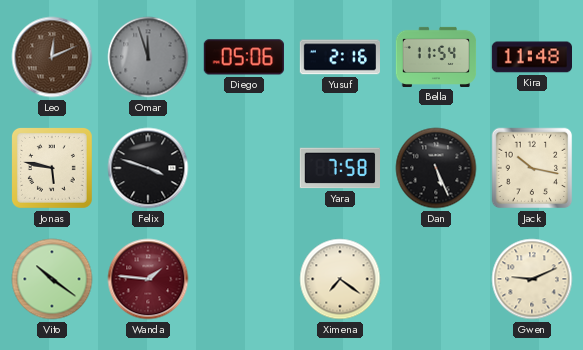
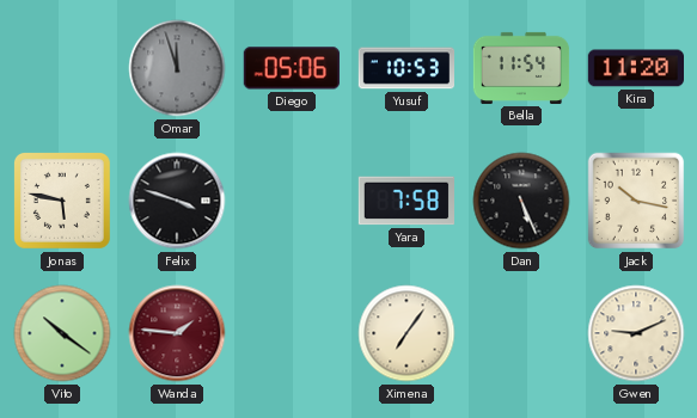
Leo: 12:11 -> none
Yusuf: 2:16 -> 10:53
Kira: 11:48 -> 11:20
Ximena: 7:21 -> 7:06
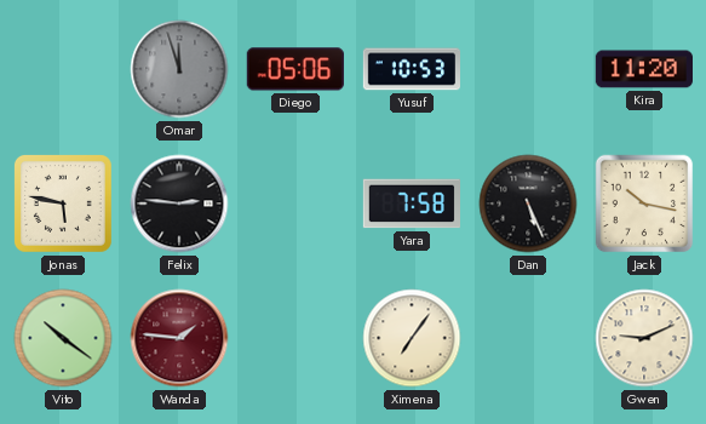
Bella: 11:54 -> none
Felix: 3:48 -> 2:46
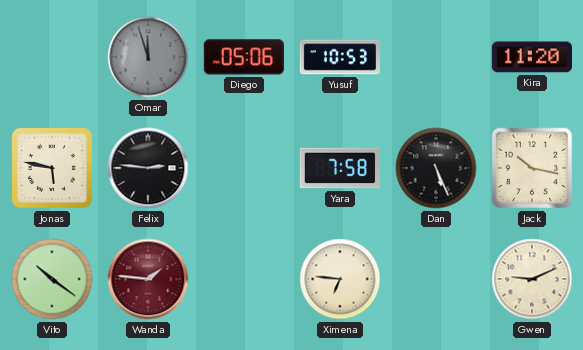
Ximena: 7:06 -> 6:46
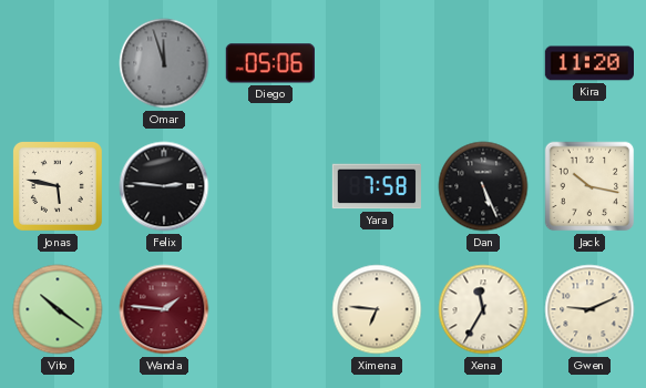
Yusuf: 10:53 -> none
Xena: none -> 11:35
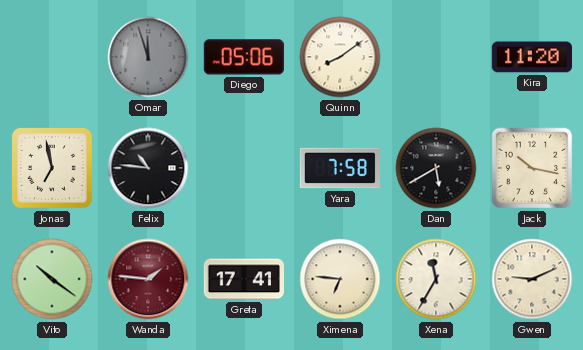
Quinn: none -> 8:09
Jonas: 5:47 -> 6:58
Felix: 2:46 -> 10:46
Dan: 5:26 -> 5:40
Greta: none -> 17:41
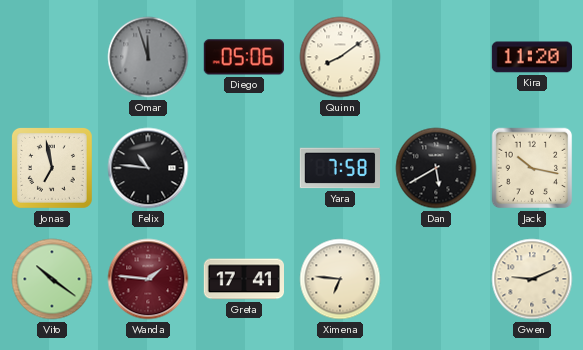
Xena: 11:35 -> none
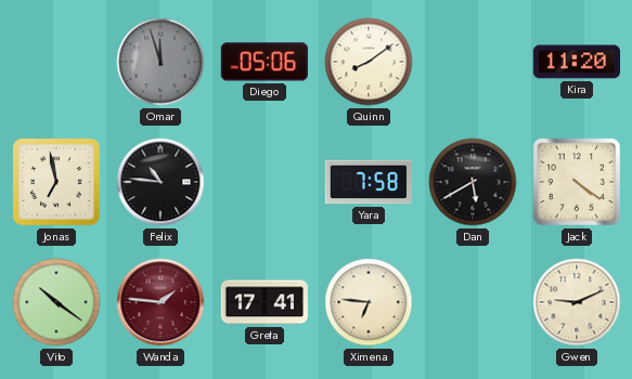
Jack: 10:17 -> 4:21
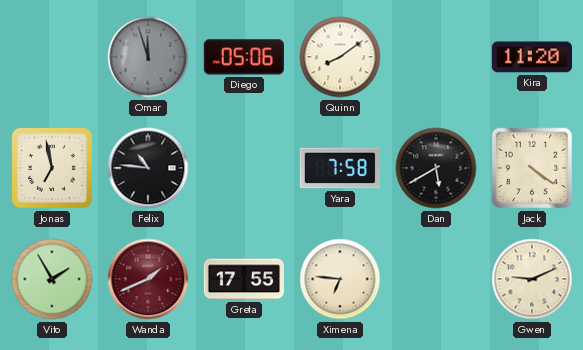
Vito: 10:21 -> 1:55
Wanda: 1:46 -> 1:41
Greta: 17:41 -> 17:55
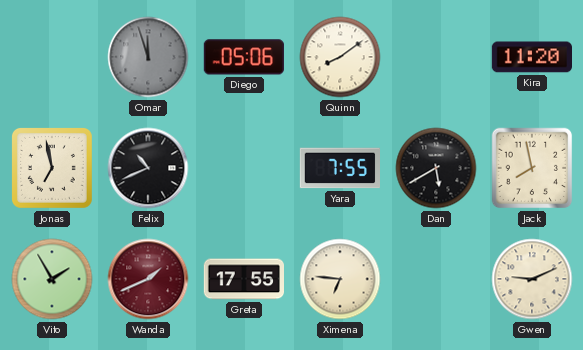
Felix: 10:46 -> 10:41
Yara: 7:58 -> 7:55
Jack: 4:21 -> 7:58
